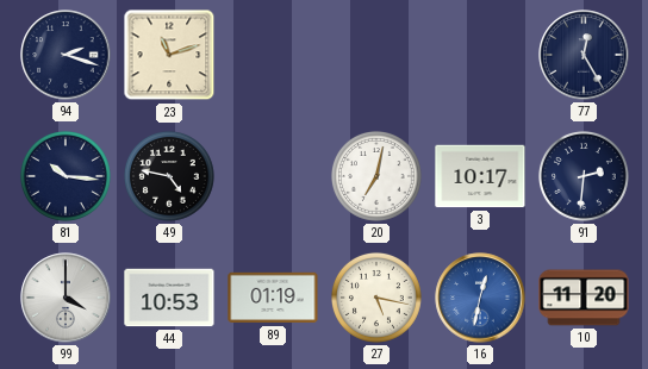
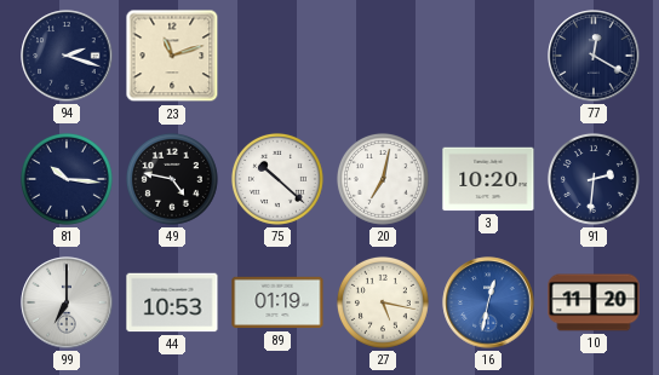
77: 12:25 -> 12:20
75: none -> 10:22
3: 10:17 -> 10:20
99: 4:00 -> 7:00
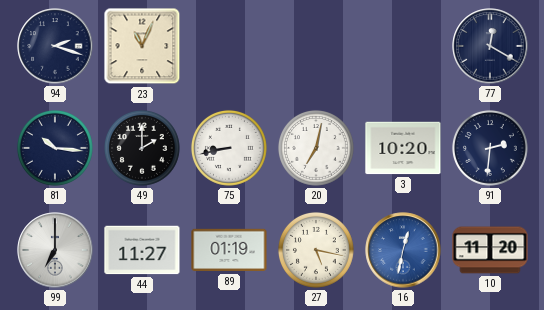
23: 11:12 -> 11:04
49: 4:47 -> 2:00
75: 10:22 -> 8:43
44: 10:53 -> 11:27
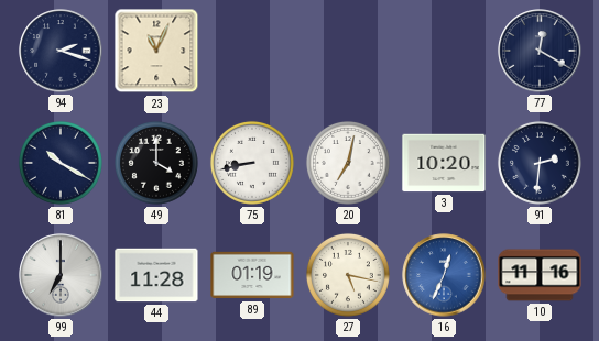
81: 10:16 -> 10:20
49: 2:00 -> 4:00
44: 11:27 -> 11:28
16: 12:32 -> 12:34
10: 11:20 -> 11:16
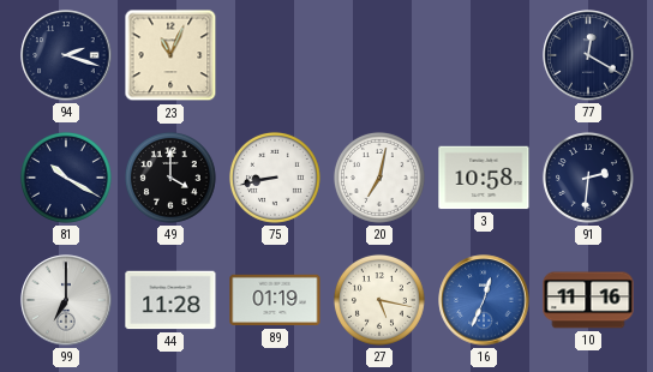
3: 10:20 -> 10:58
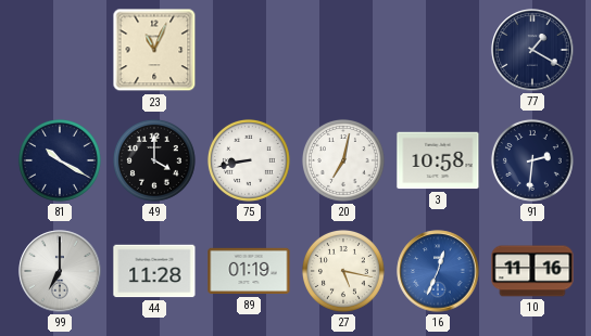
94: 2:18 -> none
77: 12:20 -> 1:20
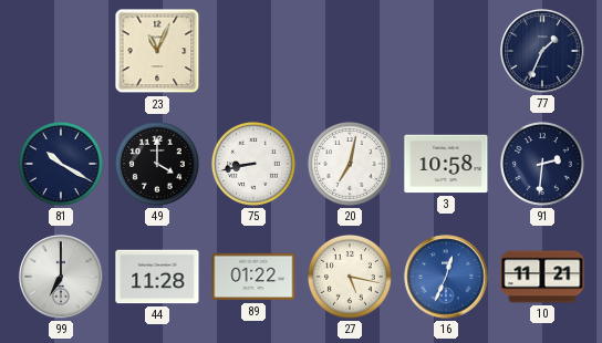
77: 1:20 -> 1:34
89: 01:19 -> 01:22
10: 11:16 -> 11:21
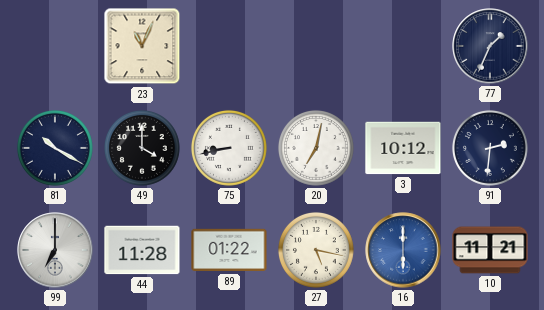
3: 10:58 -> 10:12
16: 12:34 -> 6:00
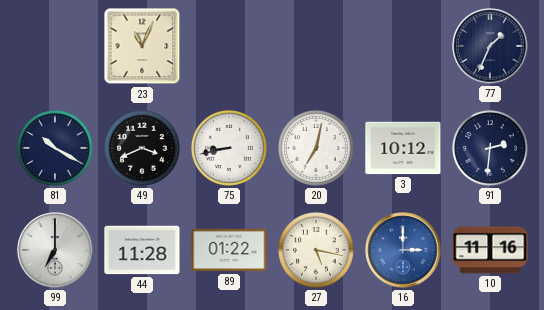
49: 4:00 -> 3:41
16: 6:00 -> 3:00
10: 11:21 -> 11:16
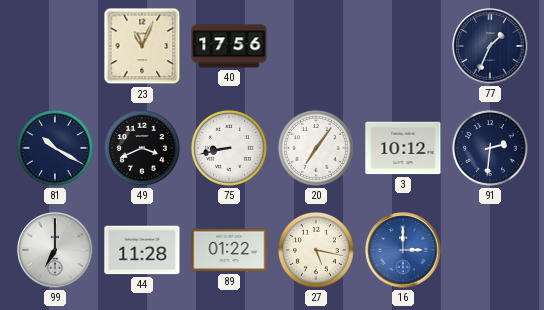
40: none -> 17:56
20: 7:02 -> 7:06
10: 11:16 -> none
